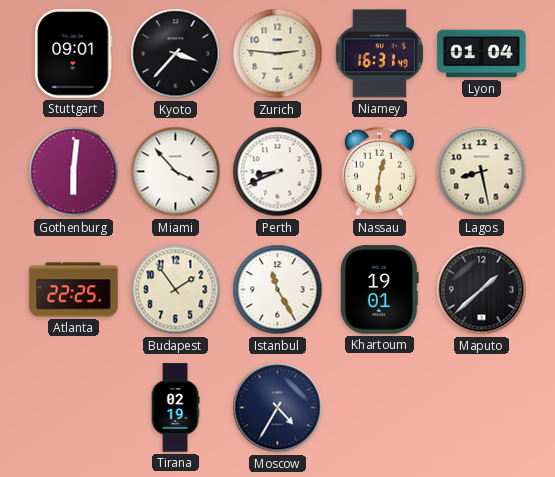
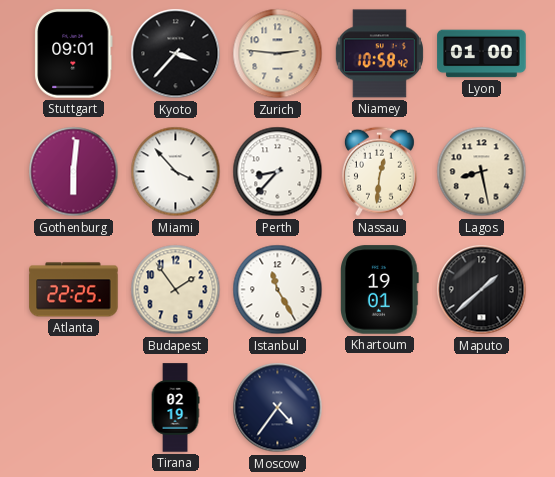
Niamey: 16:31 -> 10:58
Lyon: 01:04 -> 01:00
Perth: 8:41 -> 8:37
Moscow: 4:35 -> 4:36
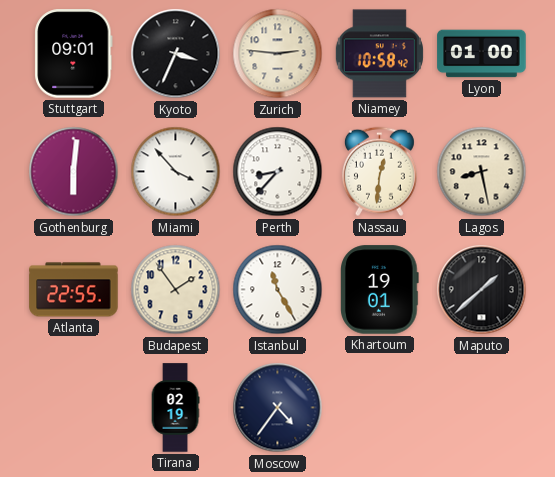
Kyoto: 3:37 -> 3:34
Atlanta: 22:25 -> 22:55
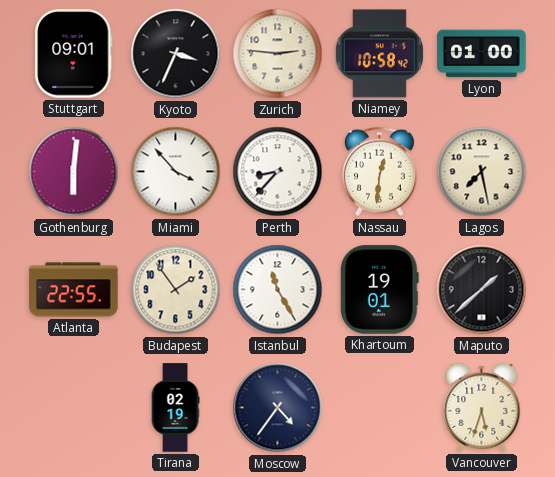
Lagos: 8:28 -> 7:28
Vancouver: none -> 5:33
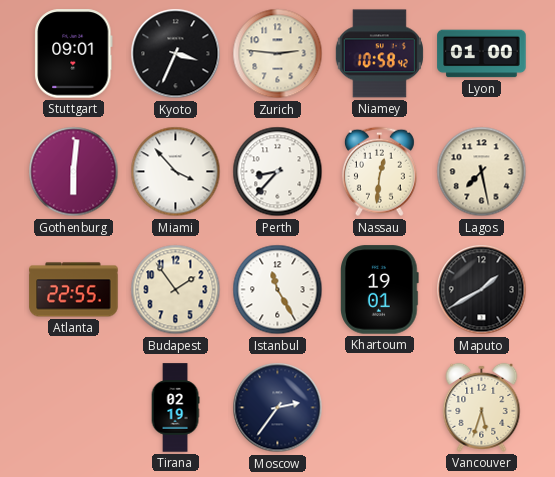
Maputo: 1:38 -> 1:40
Moscow: 4:36 -> 2:36
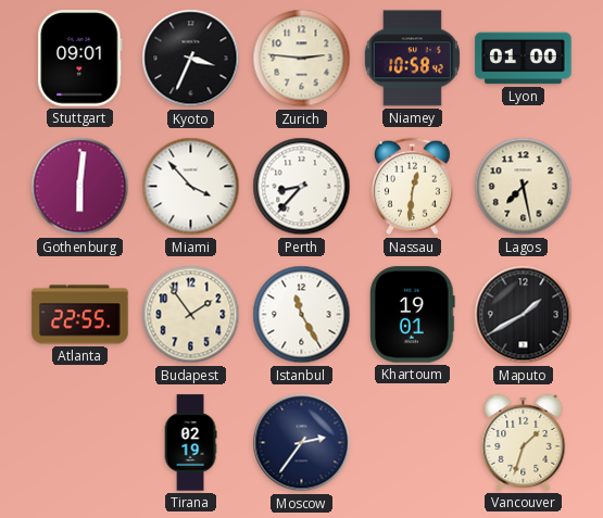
Vancouver: 5:33 -> 1:33
